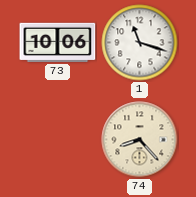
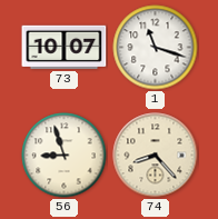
73: 10:06 -> 10:07
56: none -> 8:57
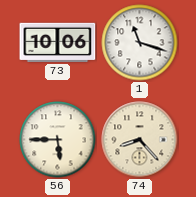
73: 10:07 -> 10:06
56: 8:57 -> 5:45
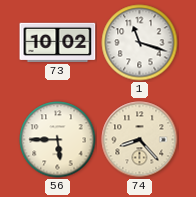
73: 10:06 -> 10:02
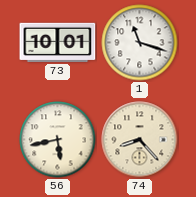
73: 10:02 -> 10:01
56: 5:45 -> 5:43
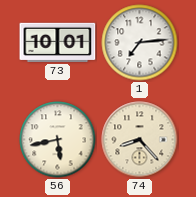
1: 11:18 -> 7:14
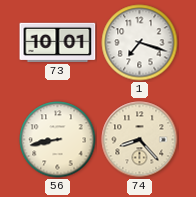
1: 7:14 -> 7:18
56: 5:43 -> 8:43
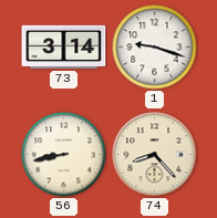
73: 10:01 -> 3:14
1: 7:18 -> 9:18
